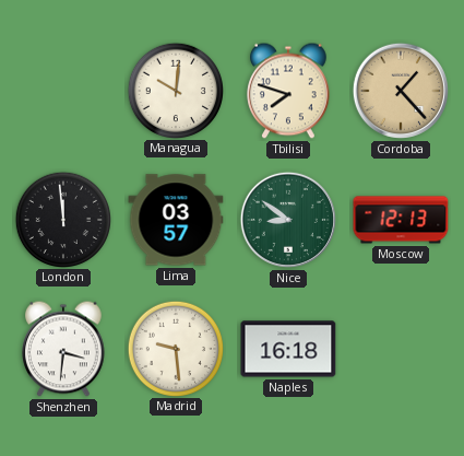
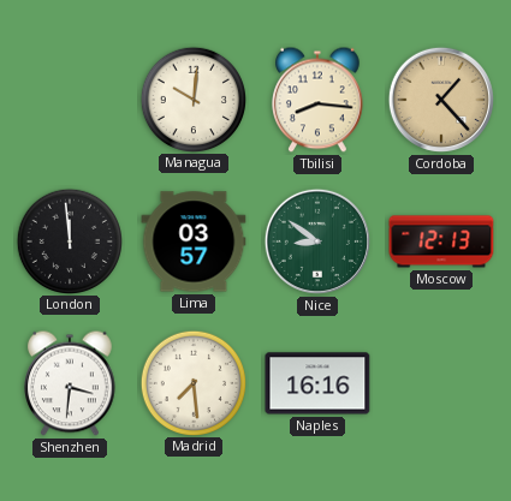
Tbilisi: 7:48 -> 8:16
Madrid: 9:29 -> 7:29
Naples: 16:18 -> 16:16
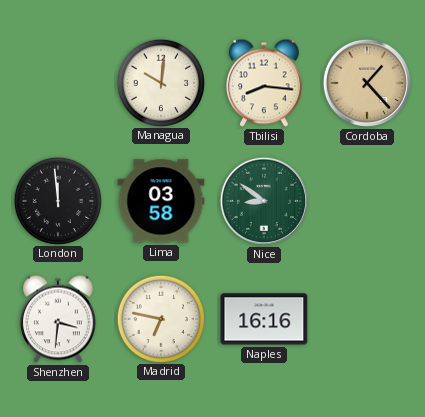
Lima: 03:57 -> 03:58
Moscow: 12:13 -> none
Madrid: 7:29 -> 6:47
